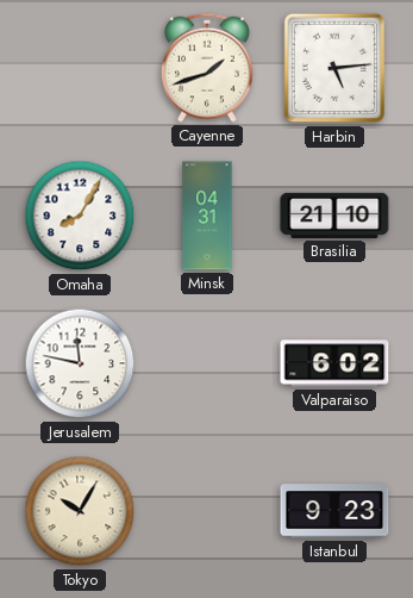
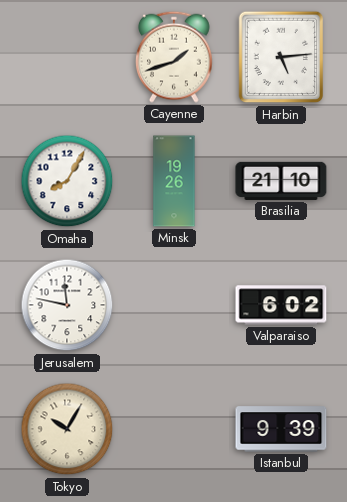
Minsk: 04:31 -> 19:26
Istanbul: 9:23 -> 9:39
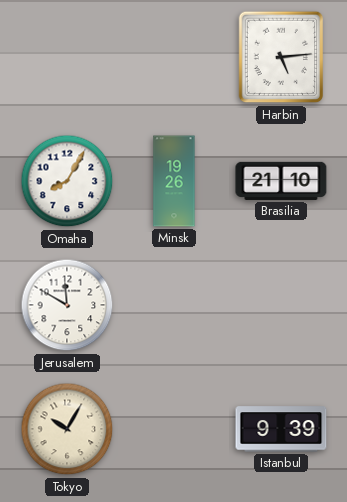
Cayenne: 1:42 -> none
Jerusalem: 11:47 -> 11:50
Valparaiso: 6:02 -> none
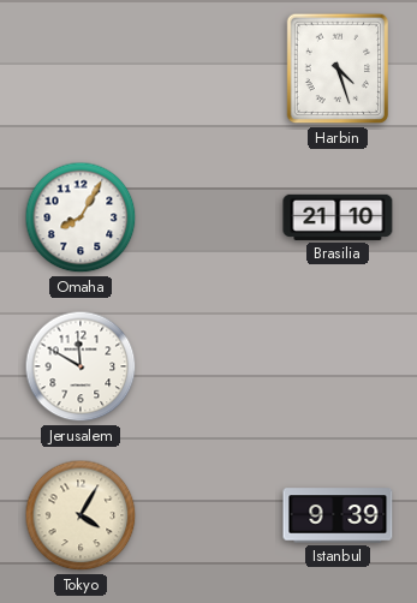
Harbin: 5:14 -> 4:27
Minsk: 19:26 -> none
Tokyo: 10:05 -> 4:05
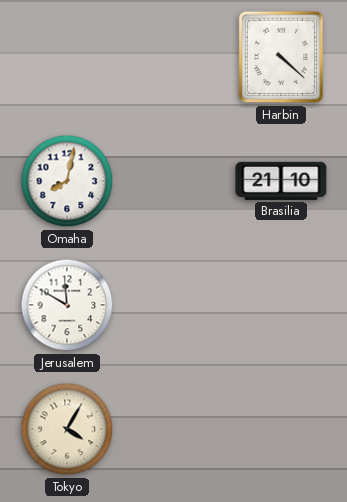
Harbin: 4:27 -> 4:22
Omaha: 8:05 -> 8:02
Istanbul: 9:39 -> none
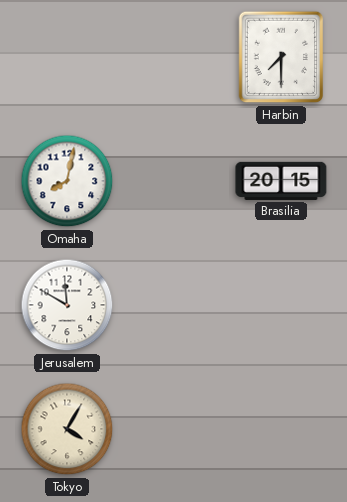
Harbin: 4:22 -> 7:30
Brasilia: 21:10 -> 20:15
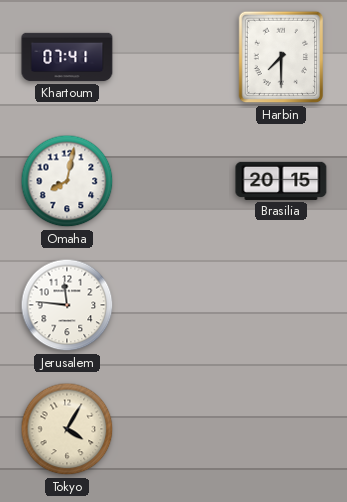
Khartoum: none -> 07:41
Jerusalem: 11:50 -> 11:46
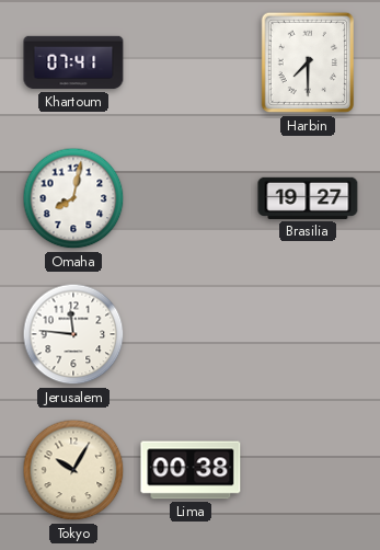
Brasilia: 20:15 -> 19:27
Tokyo: 4:05 -> 10:05
Lima: none -> 00:38
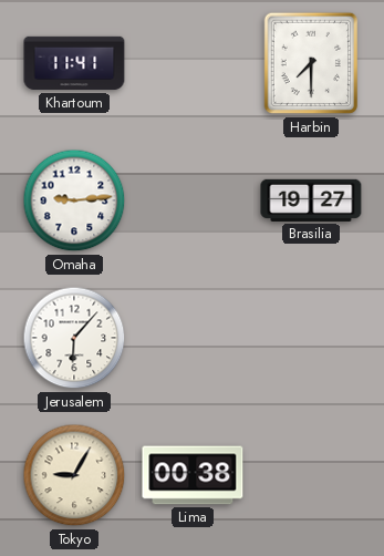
Khartoum: 07:41 -> 11:41
Omaha: 8:02 -> 9:14
Jerusalem: 11:46 -> 6:07
Tokyo: 10:05 -> 9:05
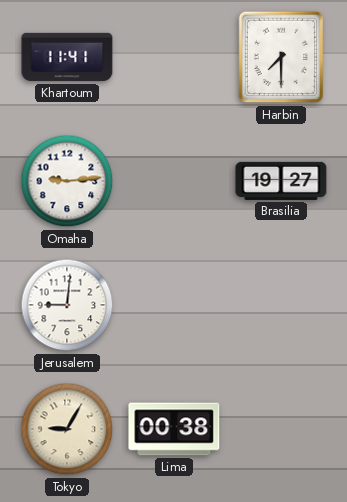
Jerusalem: 6:07 -> 9:01
